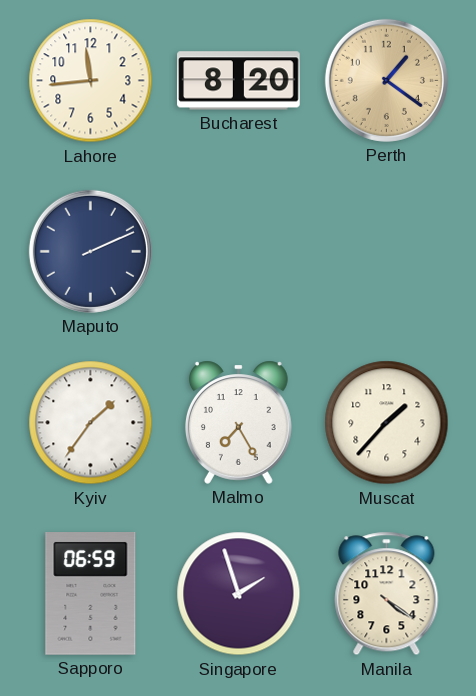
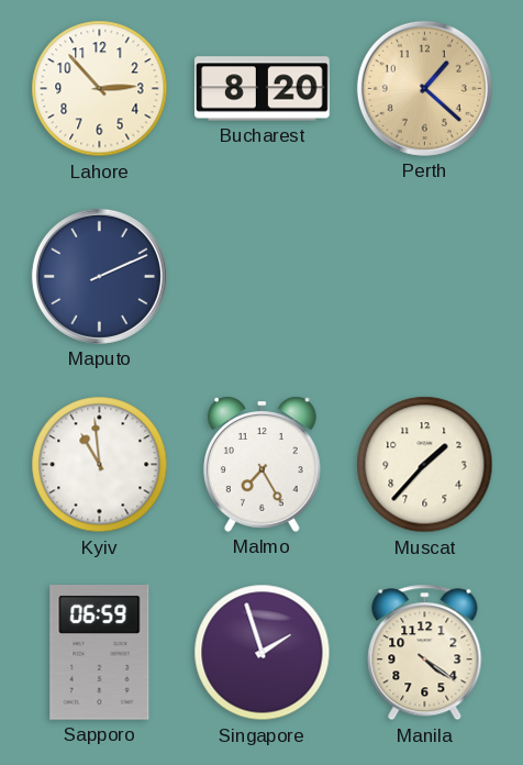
Lahore: 11:44 -> 2:53
Perth: 1:21 -> 1:22
Kyiv: 1:36 -> 10:59
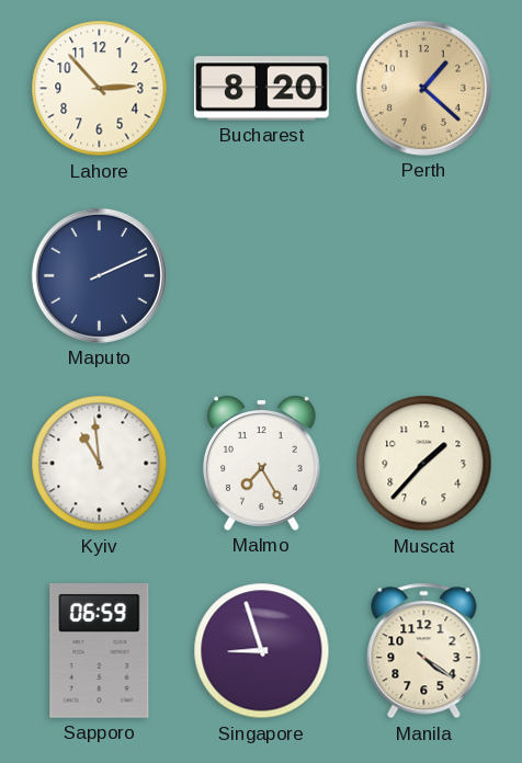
Singapore: 1:57 -> 8:57
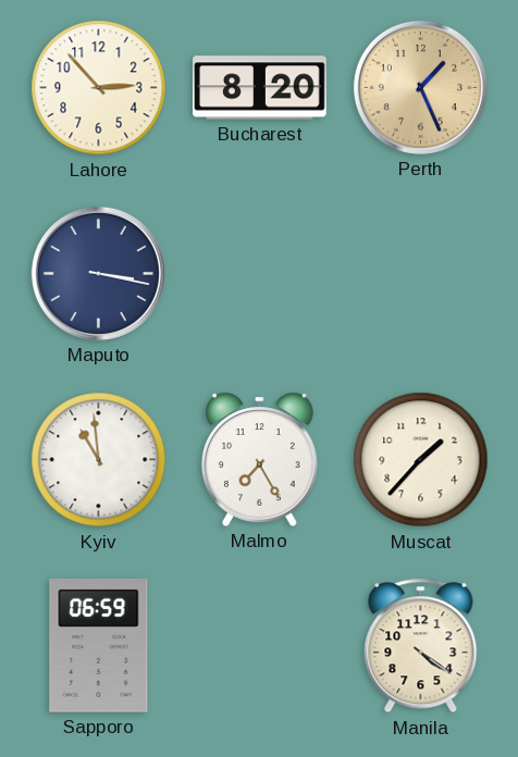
Perth: 1:22 -> 1:26
Maputo: 2:11 -> 3:17
Singapore: 8:57 -> none
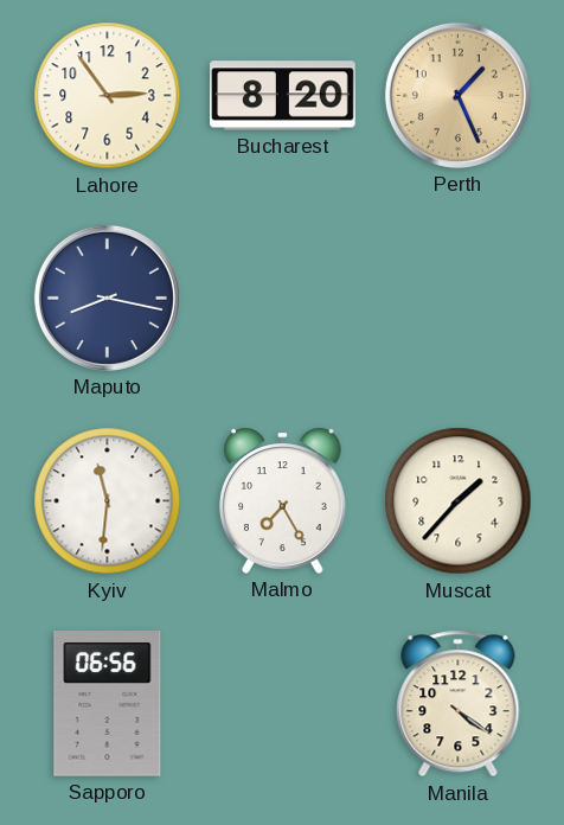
Lahore: 2:53 -> 2:54
Maputo: 3:17 -> 8:17
Kyiv: 10:59 -> 11:31
Sapporo: 06:59 -> 06:56
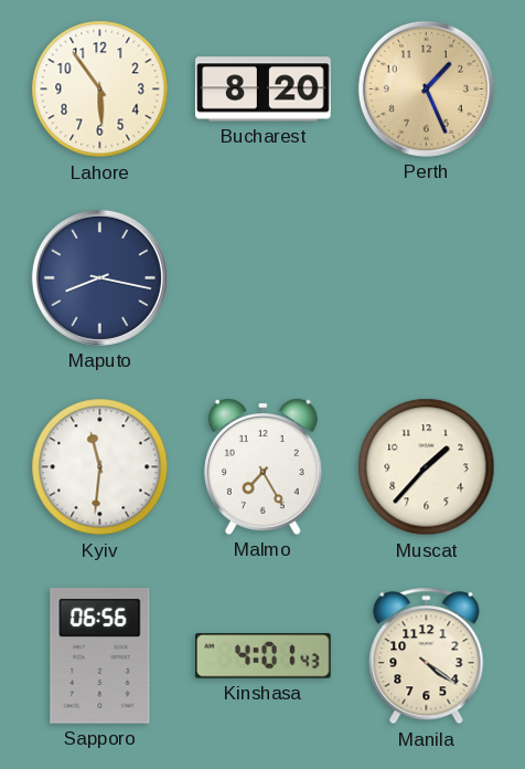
Lahore: 2:54 -> 5:54
Kinshasa: none -> 4:01
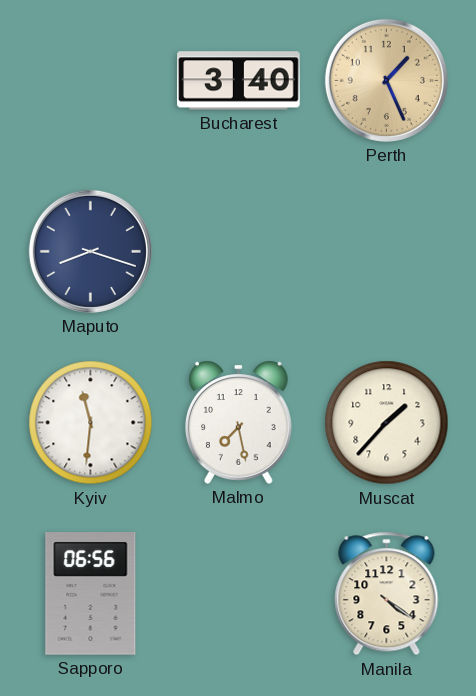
Lahore: 5:54 -> none
Bucharest: 8:20 -> 3:40
Maputo: 8:17 -> 8:18
Malmo: 7:25 -> 7:28
Kinshasa: 4:01 -> none
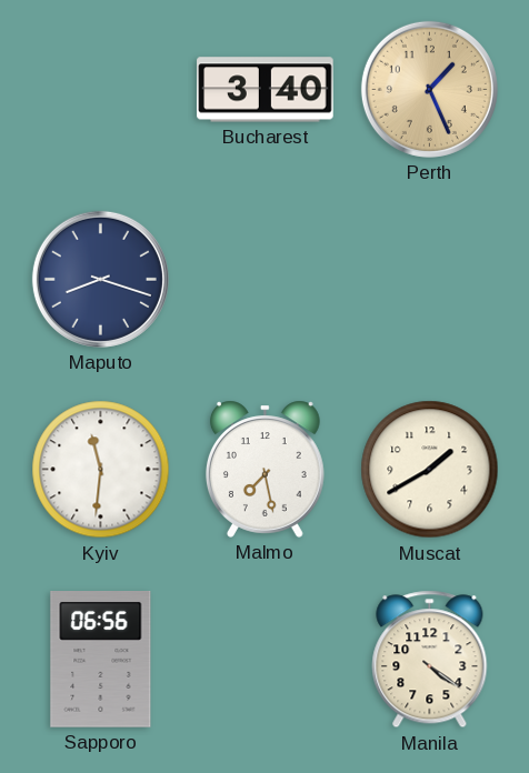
Muscat: 1:37 -> 1:40
